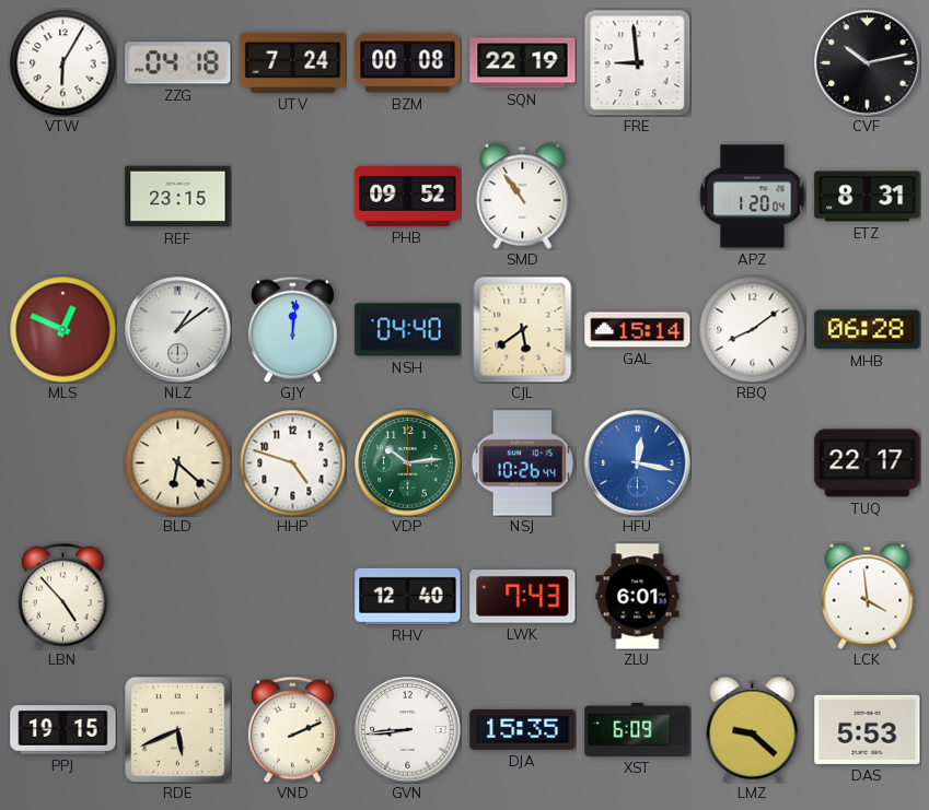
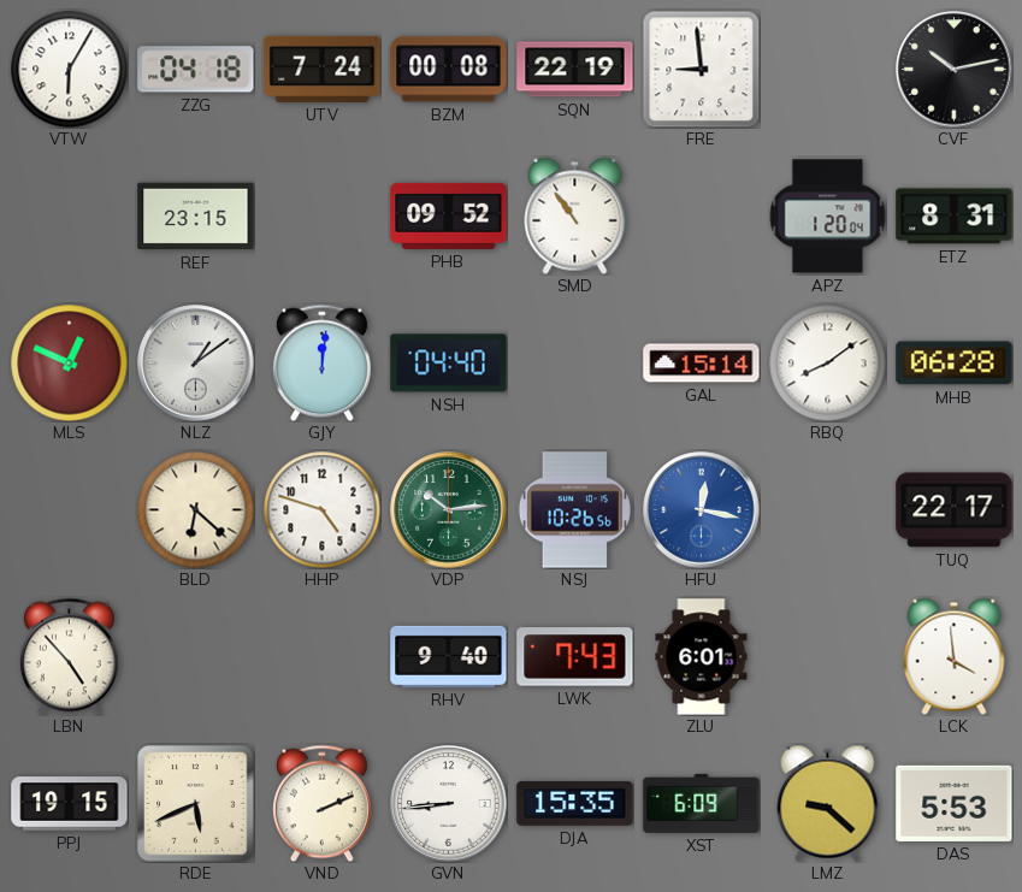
CJL: 5:39 -> none
NSJ: 10:26:44 -> 10:26:56
RHV: 12:40 -> 9:40
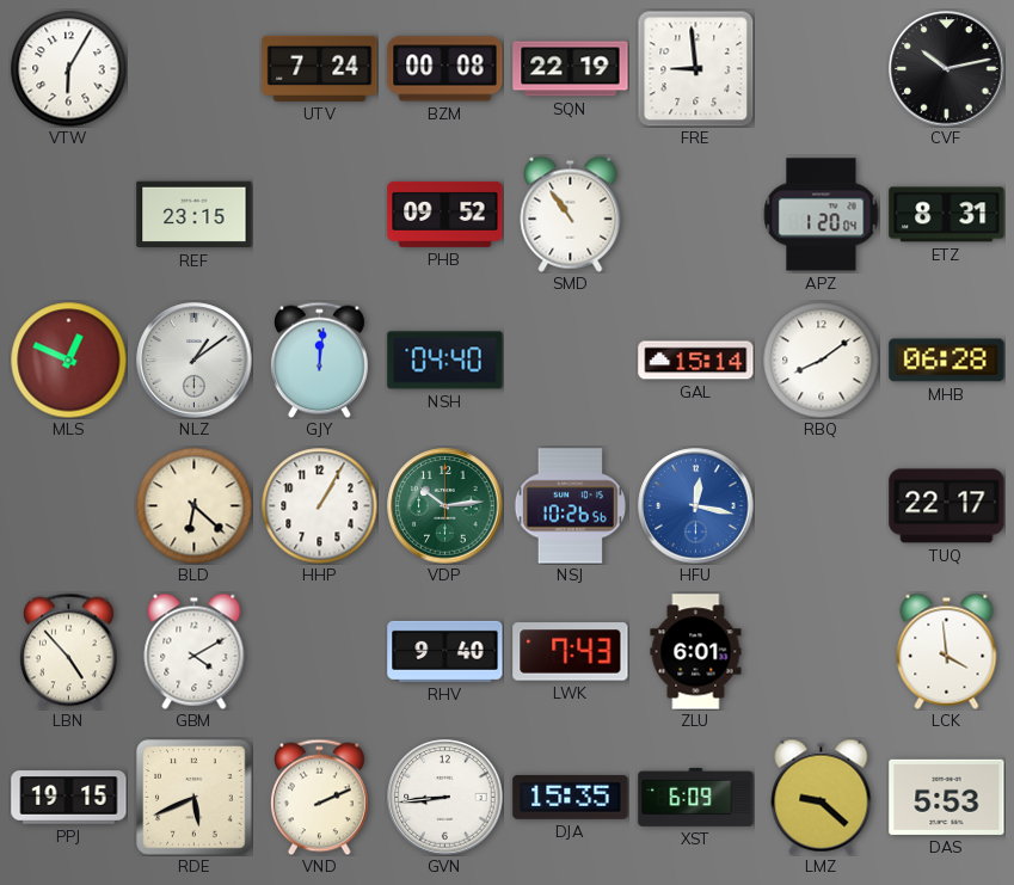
ZZG: 04:18 -> none
HHP: 4:48 -> 1:05
GBM: none -> 4:10
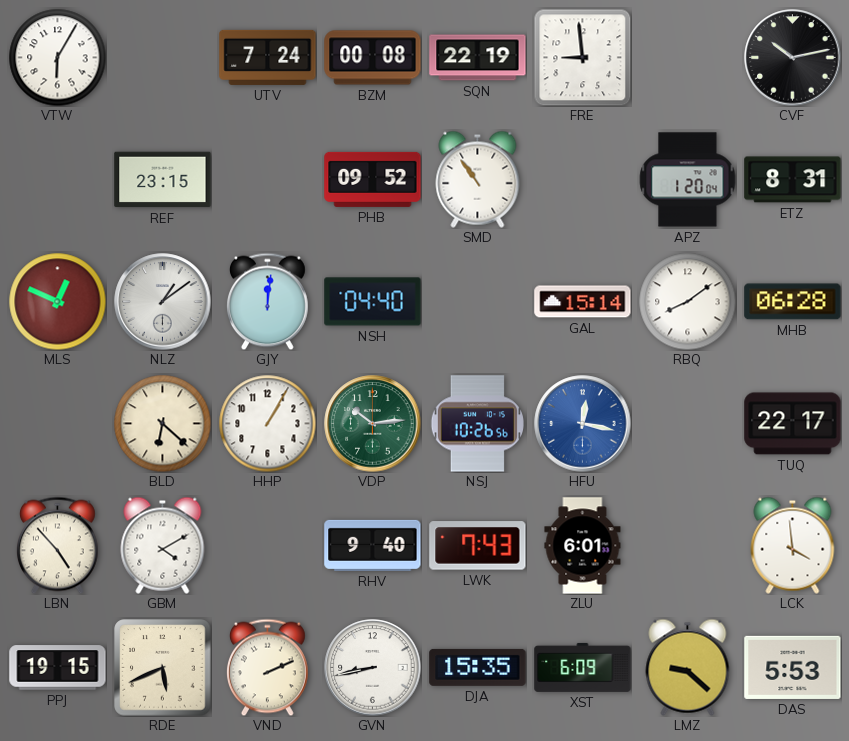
GVN: 8:44 -> 8:43
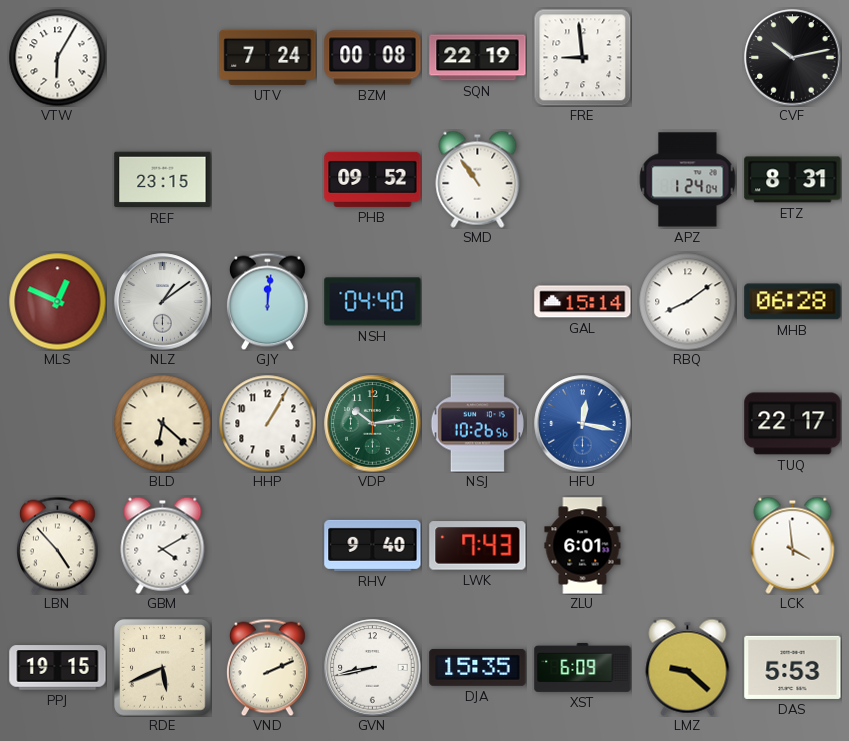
APZ: 1:20 -> 1:24
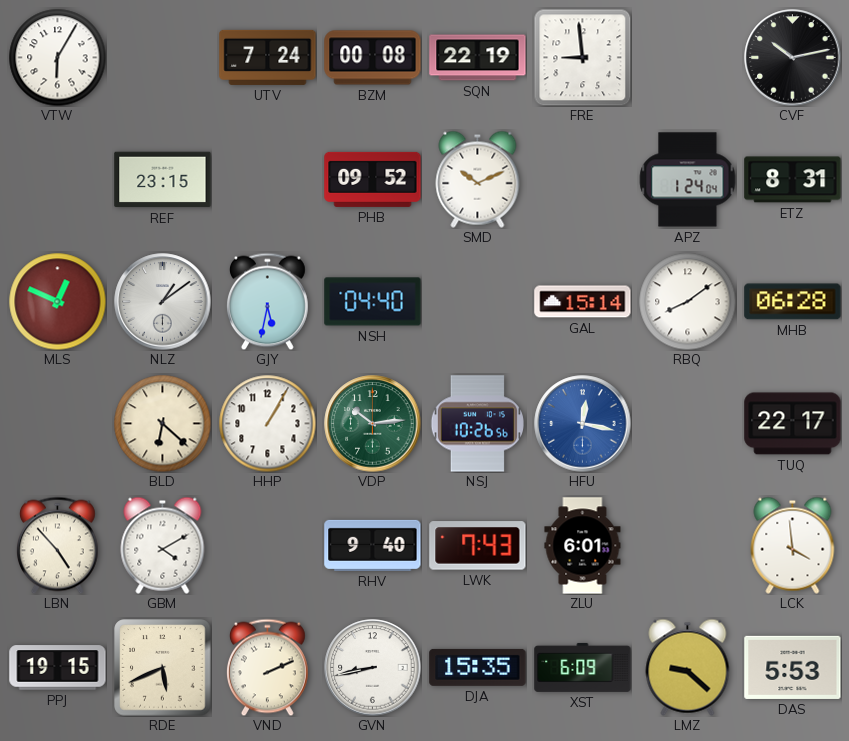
SMD: 10:54 -> 10:11
GJY: 12:01 -> 5:32
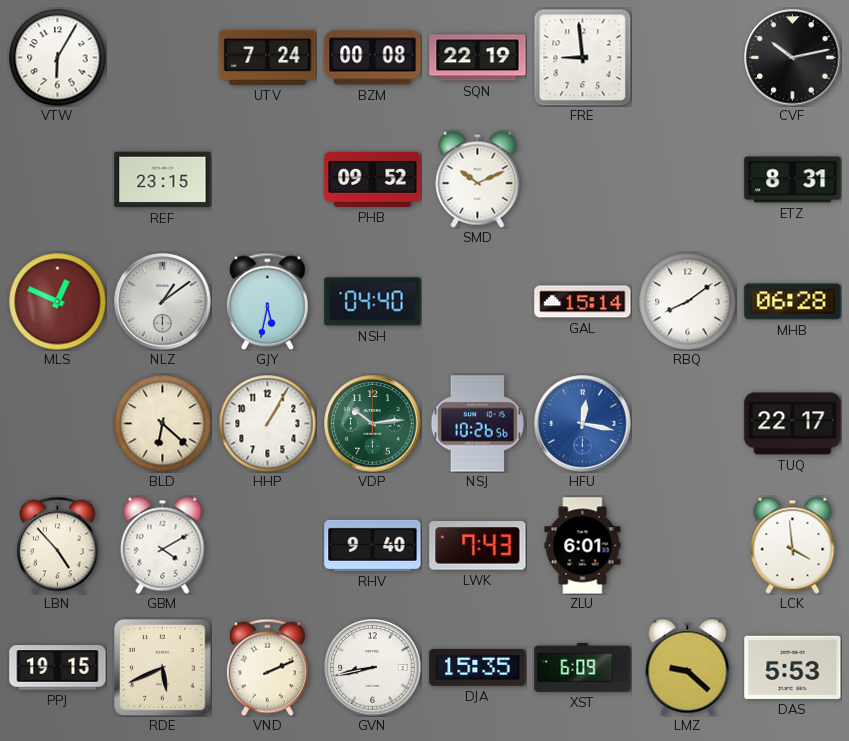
APZ: 1:24 -> none
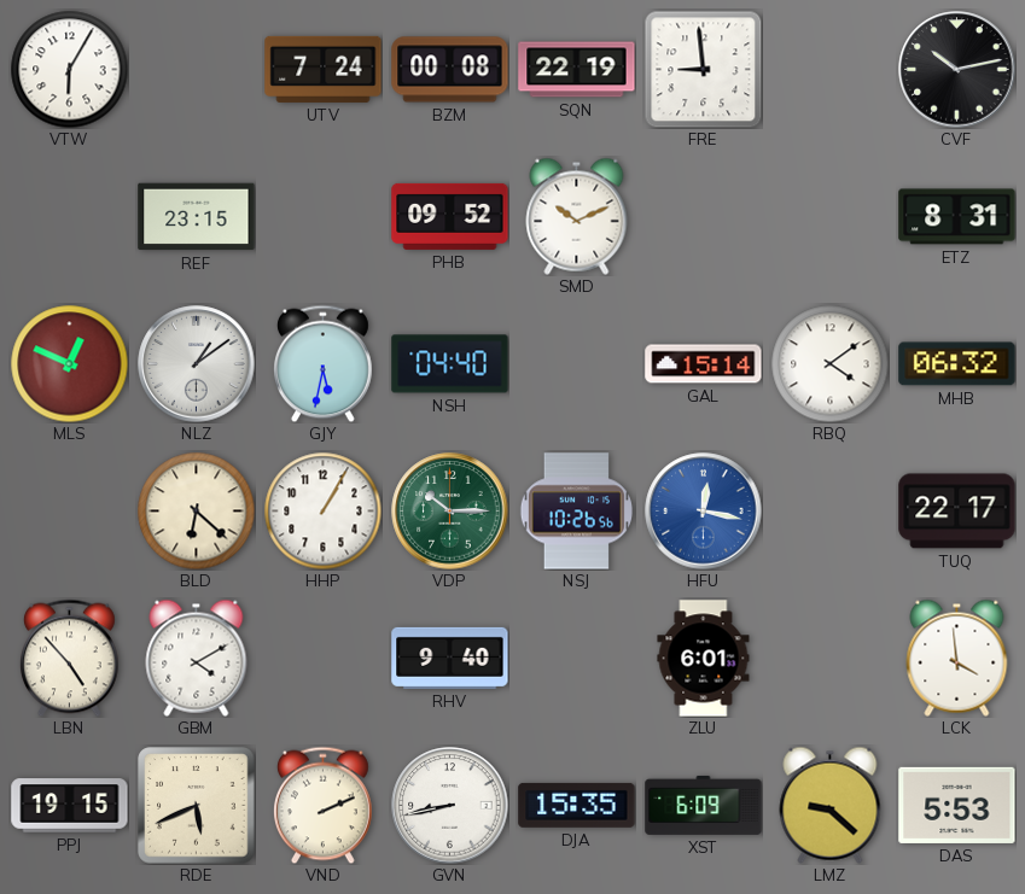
RBQ: 8:09 -> 4:09
MHB: 06:28 -> 06:32
VDP: 10:14 -> 10:15
LWK: 7:43 -> none
